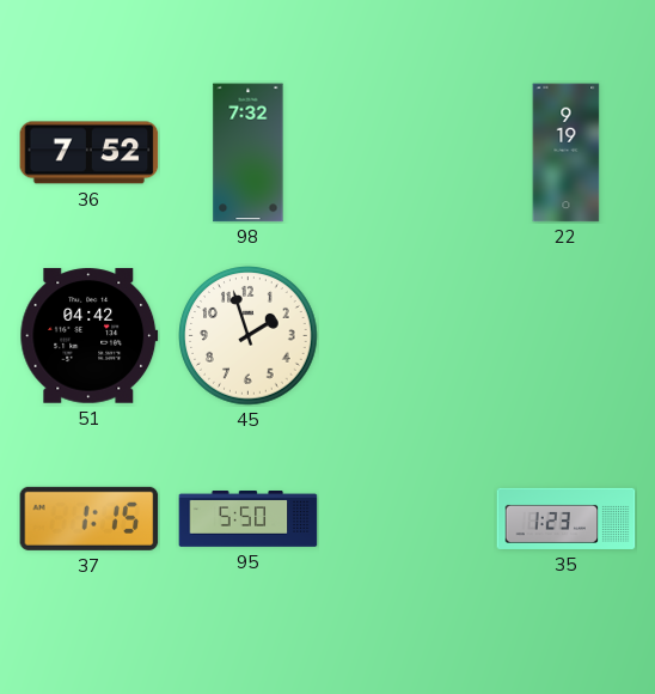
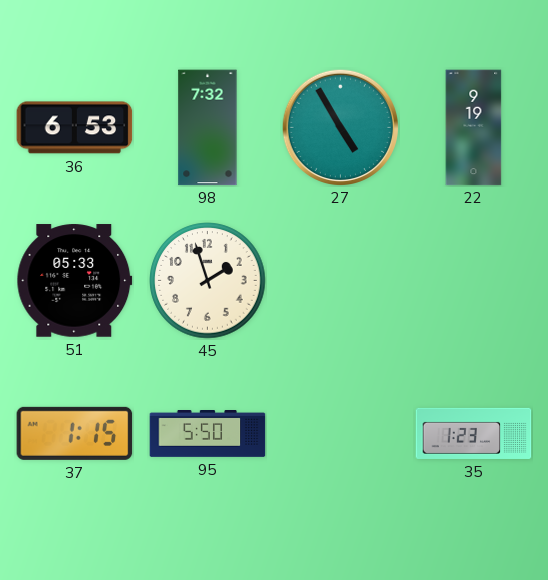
36: 7:52 -> 6:53
27: none -> 4:55
51: 04:42 -> 05:33
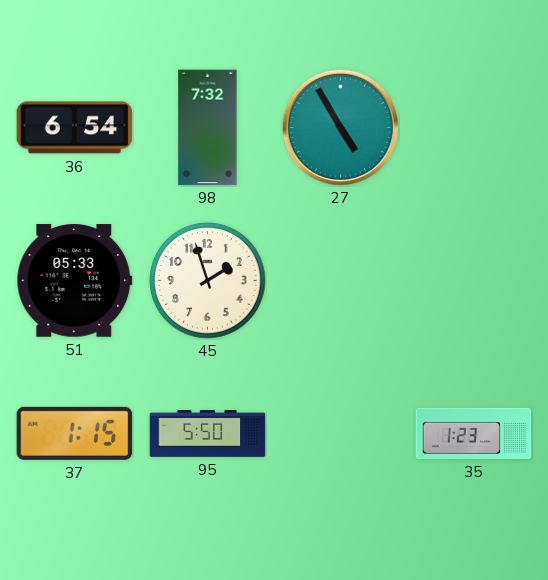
36: 6:53 -> 6:54
22: 9:19 -> none
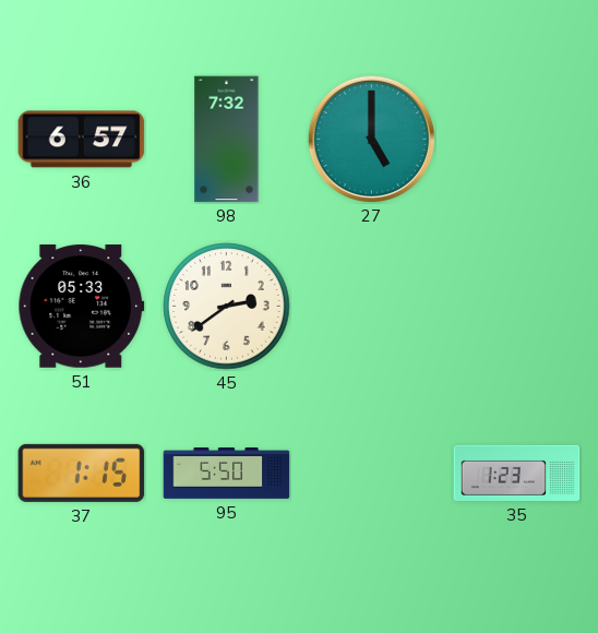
36: 6:54 -> 6:57
27: 4:55 -> 5:00
45: 1:57 -> 2:39
